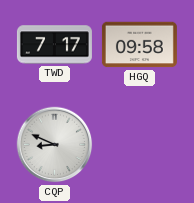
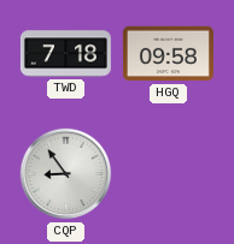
TWD: 7:17 -> 7:18
CQP: 8:49 -> 8:54
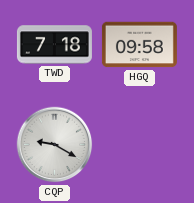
CQP: 8:54 -> 9:20
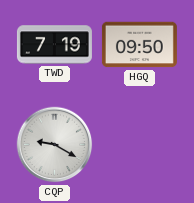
TWD: 7:18 -> 7:19
HGQ: 09:58 -> 09:50
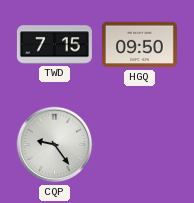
TWD: 7:19 -> 7:15
CQP: 9:20 -> 9:24
